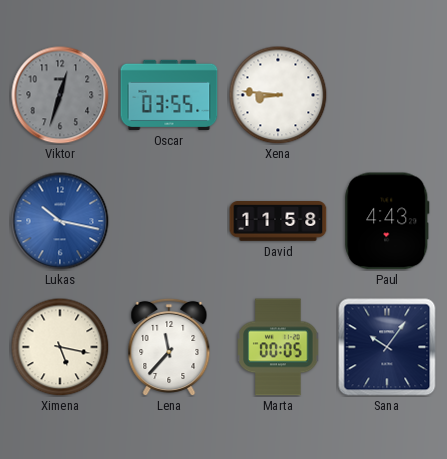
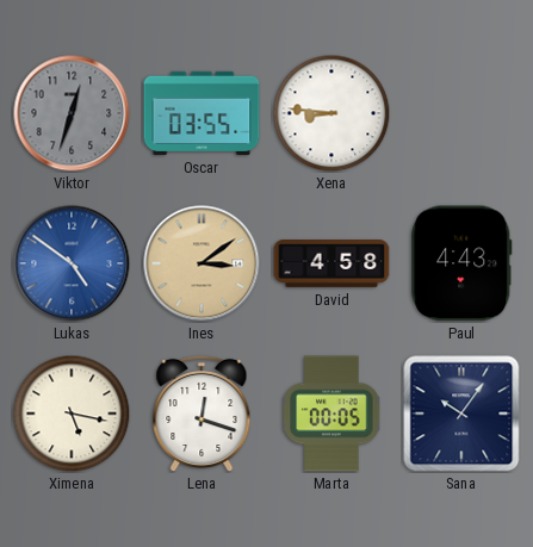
Lukas: 10:17 -> 4:51
Ines: none -> 3:09
David: 11:58 -> 4:58
Lena: 11:37 -> 12:18
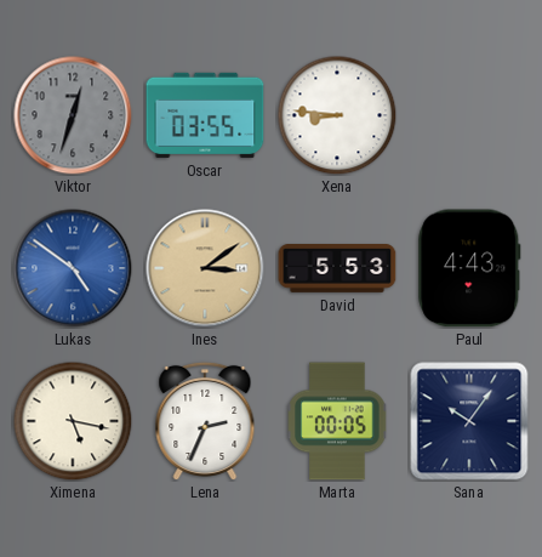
David: 4:58 -> 5:53
Lena: 12:18 -> 2:34
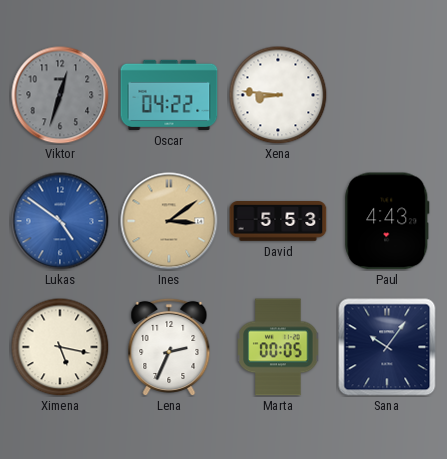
Oscar: 03:55 -> 04:22
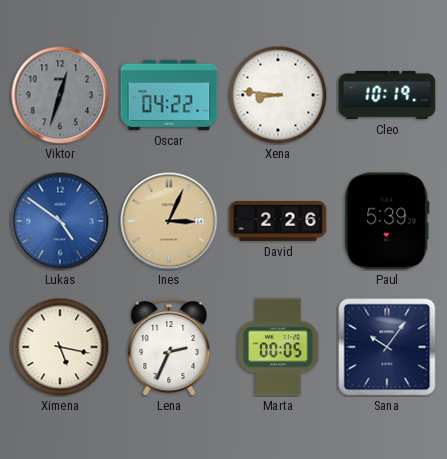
Cleo: none -> 10:19
Ines: 3:09 -> 3:04
David: 5:53 -> 2:26
Paul: 4:43 -> 5:39
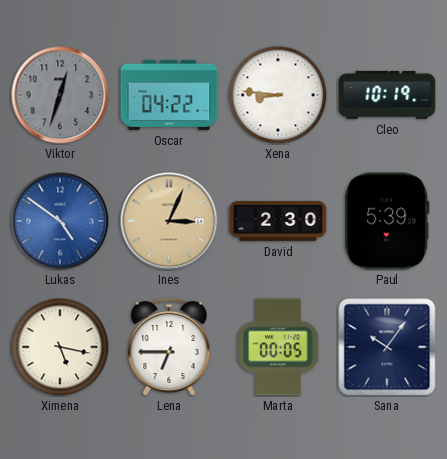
David: 2:26 -> 2:30
Lena: 2:34 -> 6:45
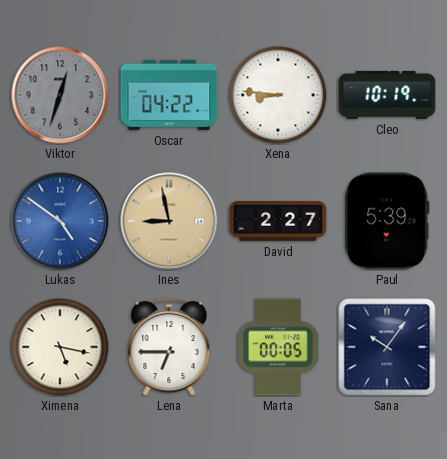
Ines: 3:04 -> 8:58
David: 2:30 -> 2:27
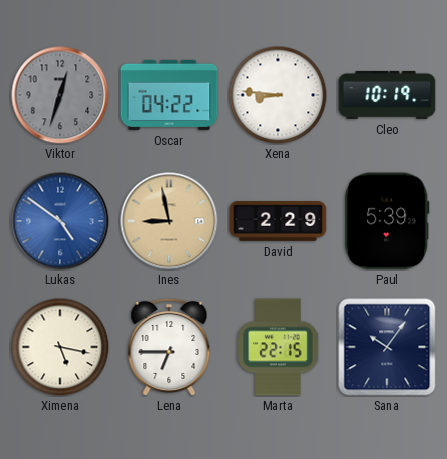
David: 2:27 -> 2:29
Marta: 00:05 -> 22:15
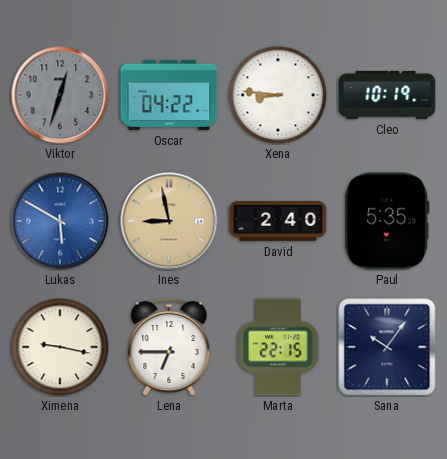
Lukas: 4:51 -> 5:50
David: 2:29 -> 2:40
Paul: 5:39 -> 5:35
Ximena: 5:17 -> 9:17
